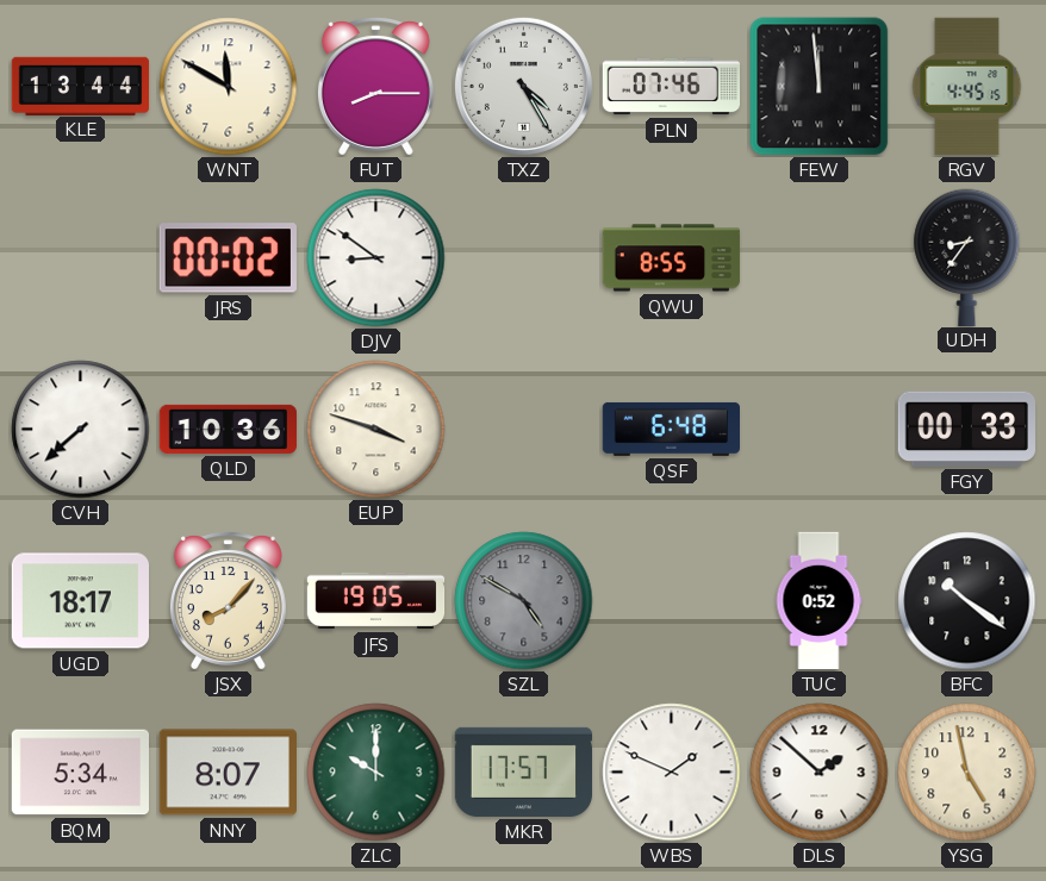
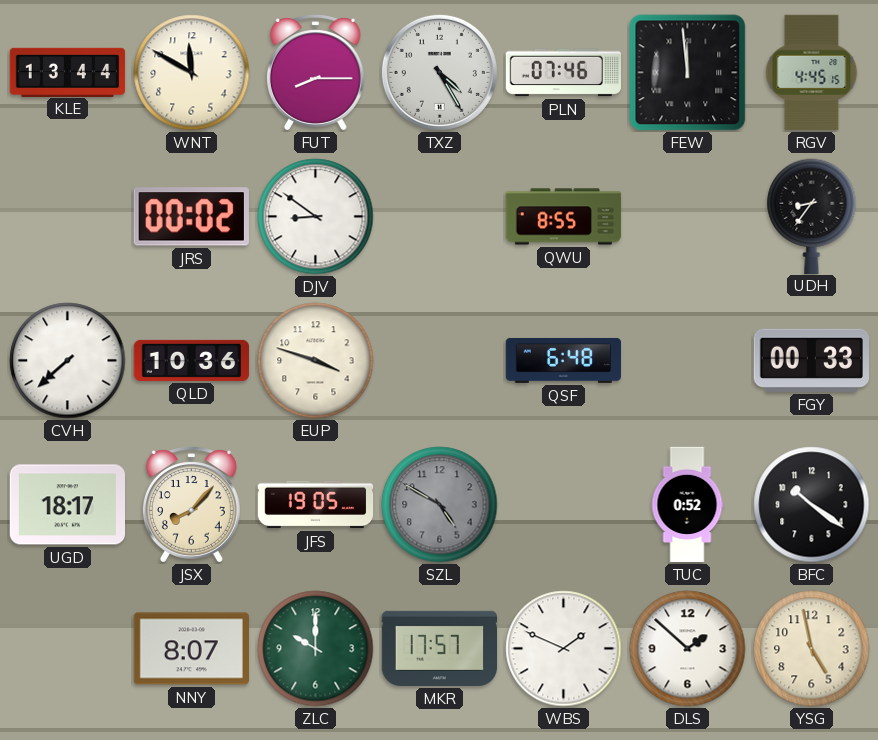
BQM: 5:34 -> none
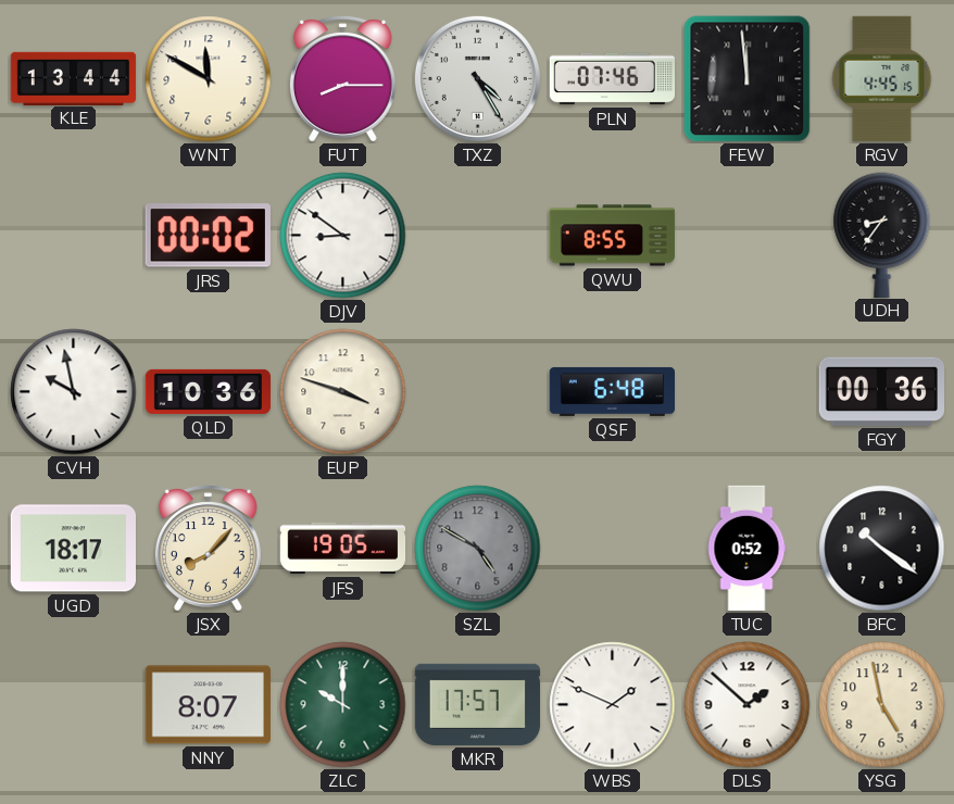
CVH: 7:38 -> 9:58
FGY: 00:33 -> 00:36
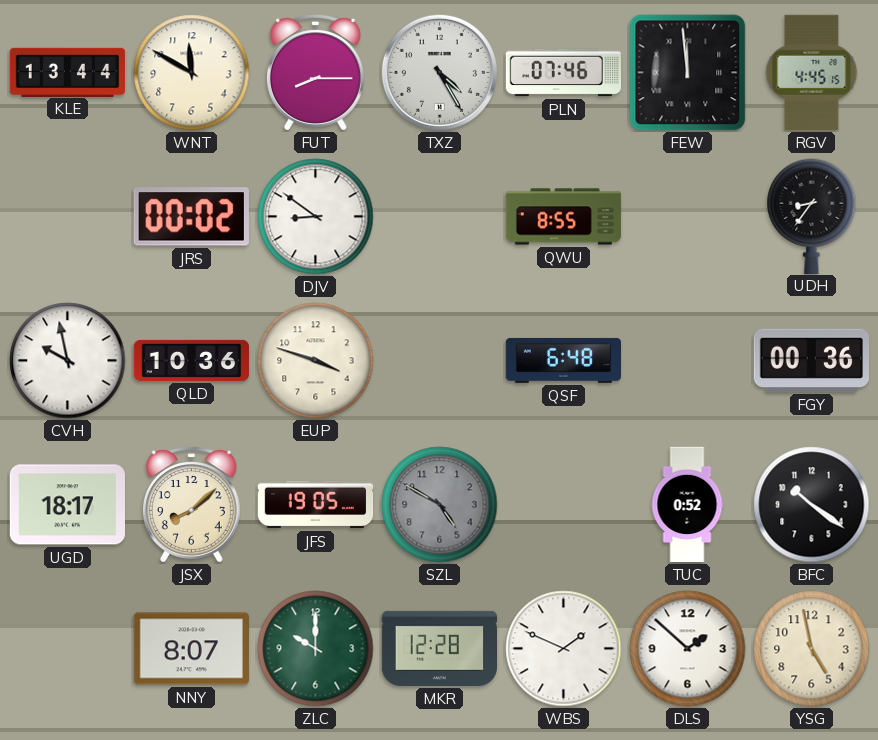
JSX: 8:07 -> 8:08
MKR: 17:57 -> 12:28
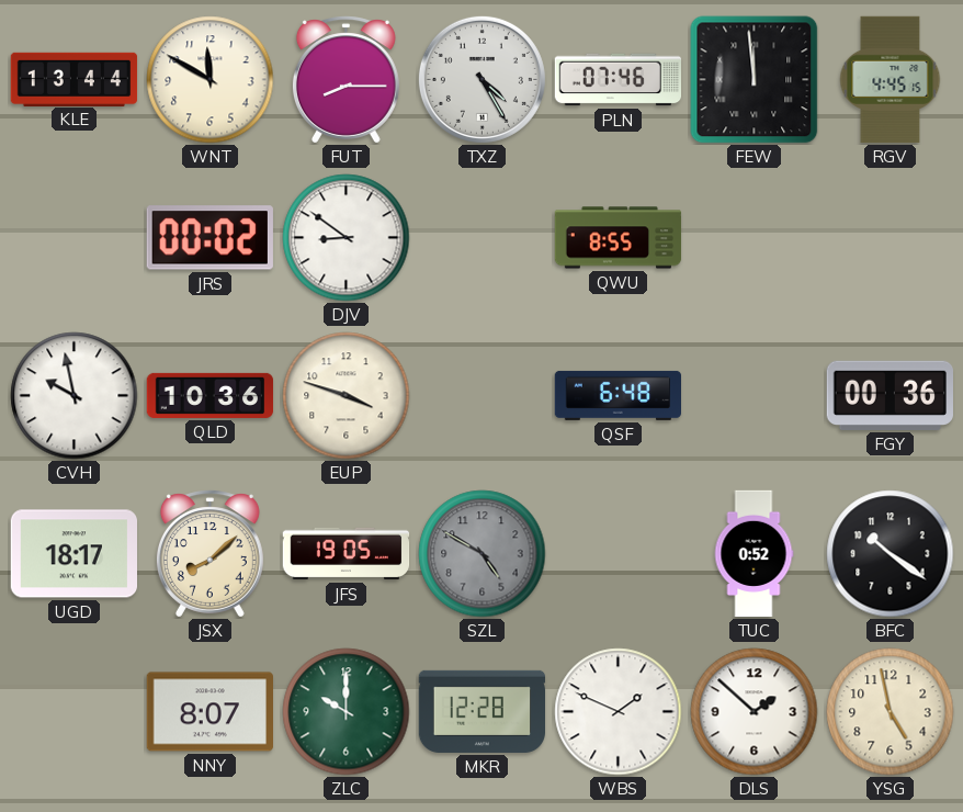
UDH: 8:36 -> none
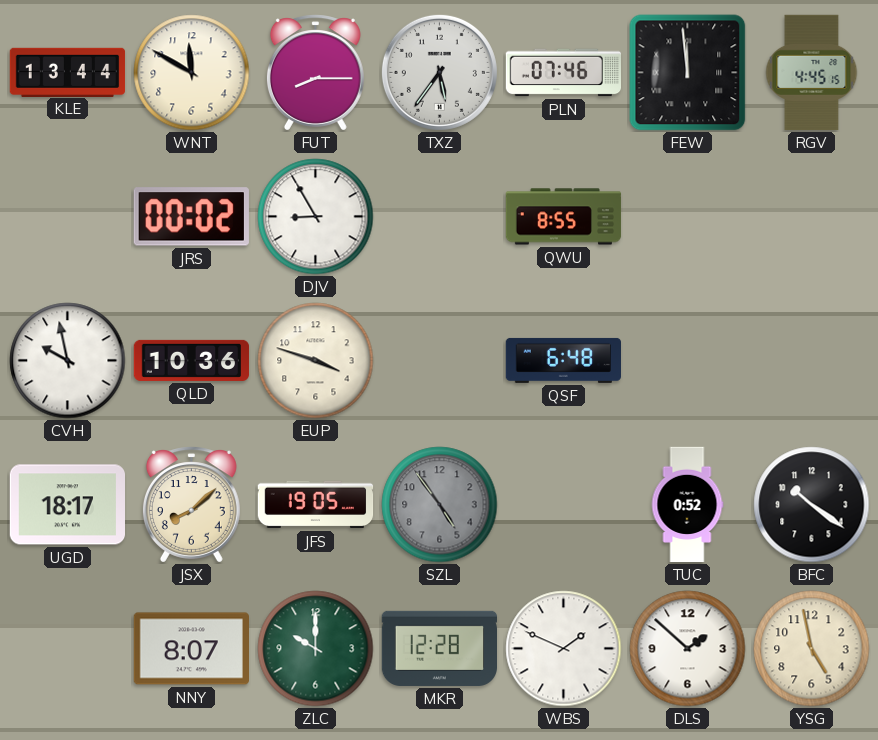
TXZ: 4:25 -> 5:36
DJV: 8:51 -> 8:55
FGY: 00:36 -> none
SZL: 4:50 -> 4:54
